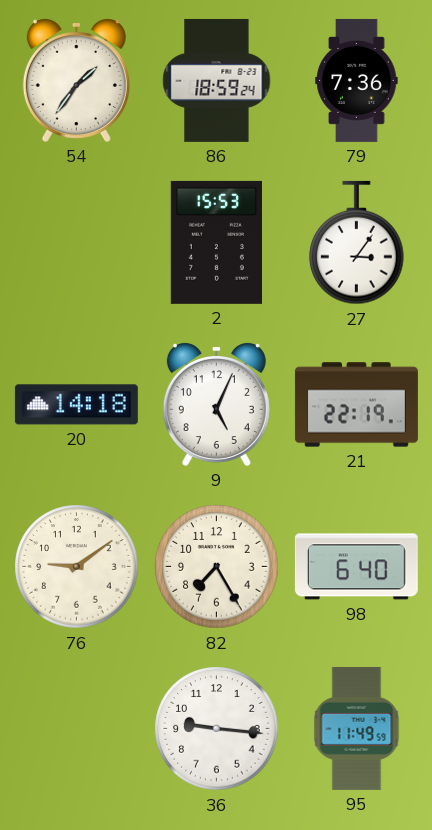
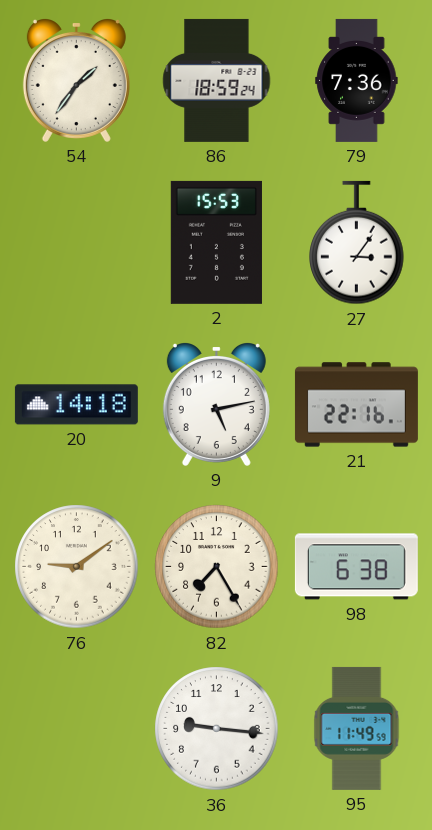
9: 5:04 -> 5:13
21: 22:19 -> 22:16
98: 6:40 -> 6:38
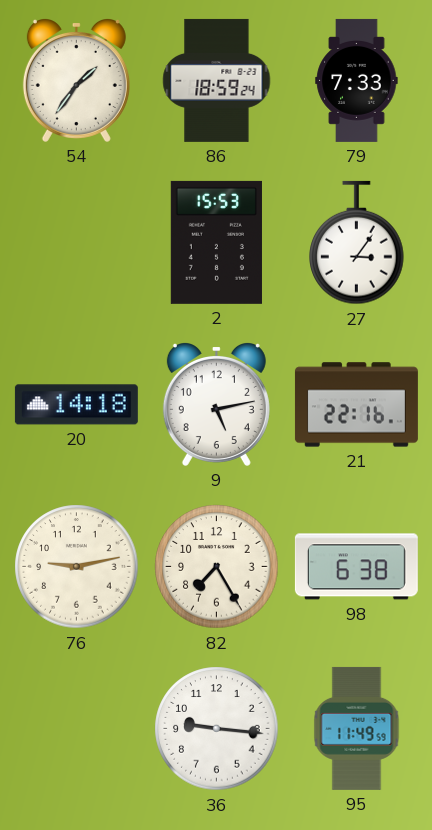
79: 7:36 -> 7:33
76: 9:09 -> 9:13
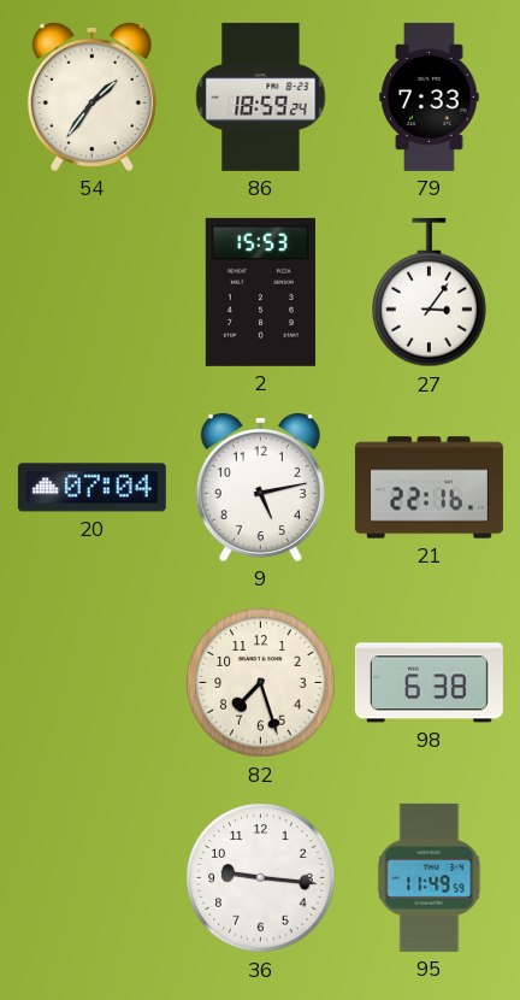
20: 14:18 -> 07:04
76: 9:13 -> none
82: 7:25 -> 7:27
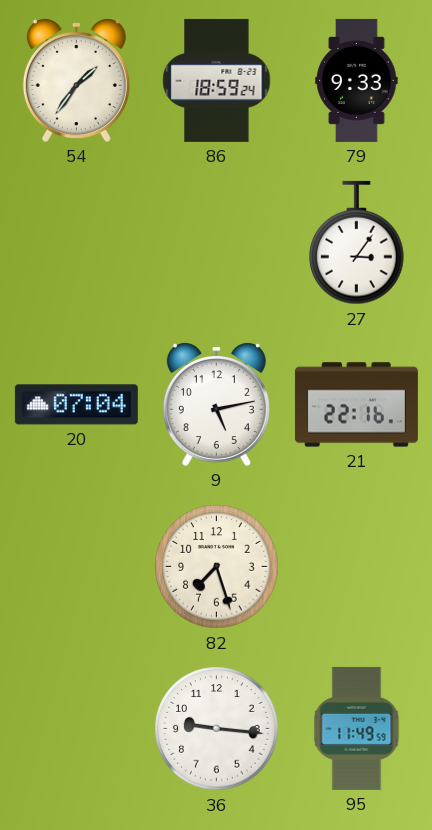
79: 7:33 -> 9:33
2: 15:53 -> none
98: 6:38 -> none
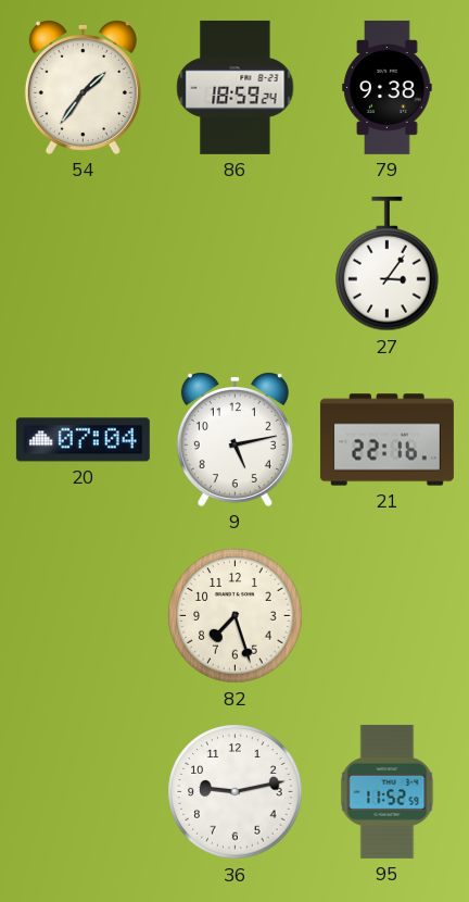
79: 9:33 -> 9:38
36: 9:16 -> 9:13
95: 11:49 -> 11:52
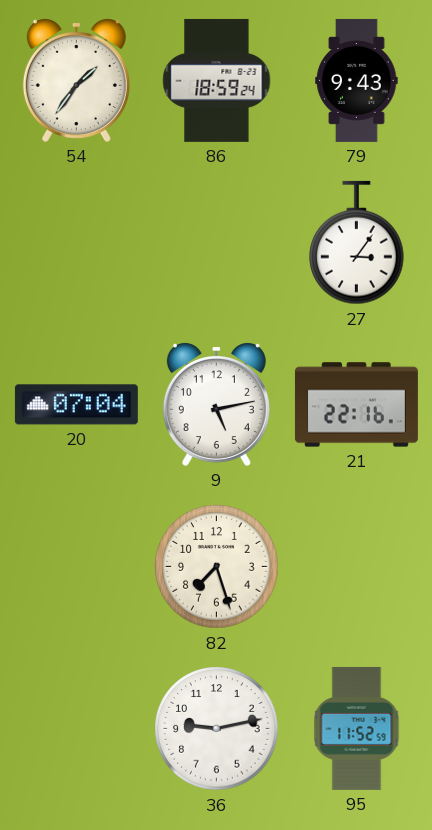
79: 9:38 -> 9:43
